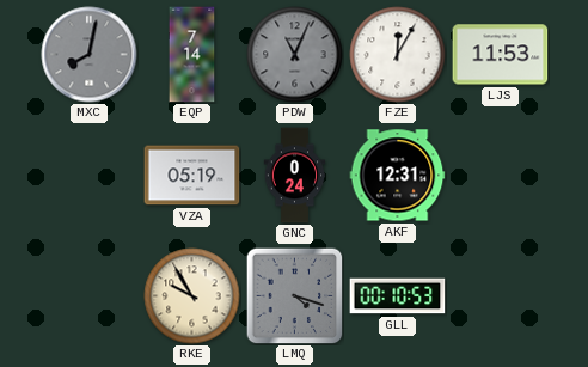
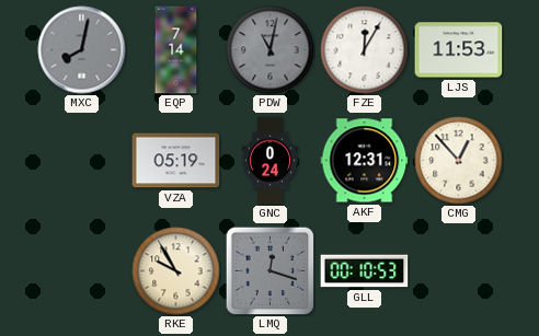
PDW: 11:04 -> 11:02
CMG: none -> 12:53
LMQ: 4:18 -> 12:18
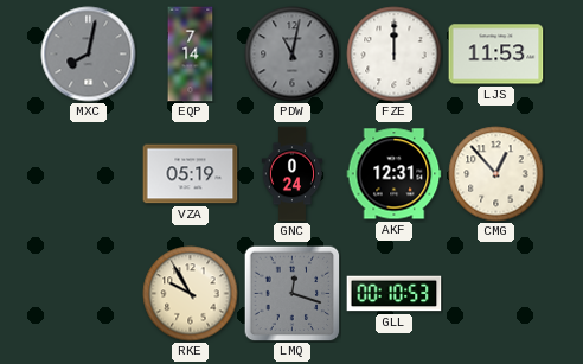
FZE: 12:05 -> 12:00
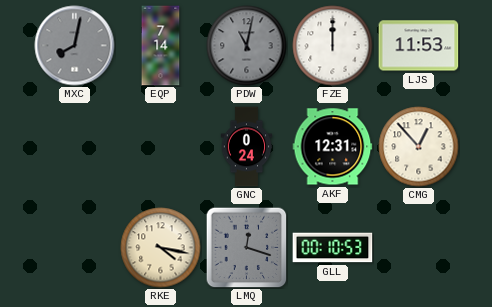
VZA: 05:19 -> none
RKE: 9:55 -> 4:17
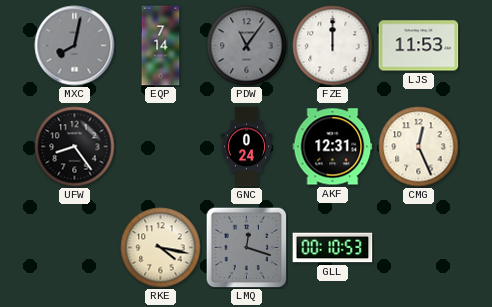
PDW: 11:02 -> 11:06
UFW: none -> 8:24
CMG: 12:53 -> 12:26
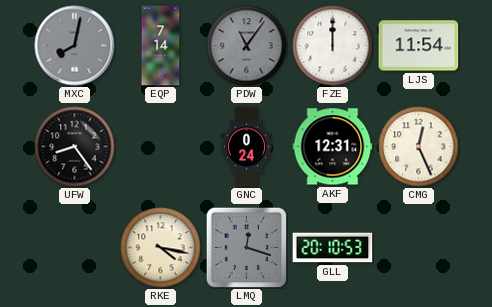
LJS: 11:53 -> 11:54
GLL: 00:10 -> 20:10
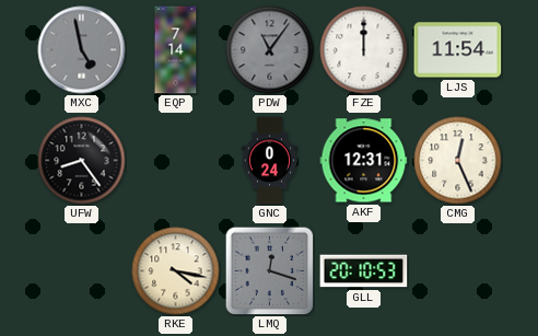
MXC: 8:02 -> 4:58
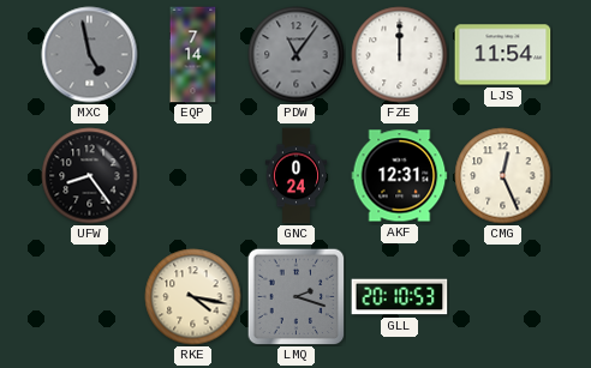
LMQ: 12:18 -> 2:18
